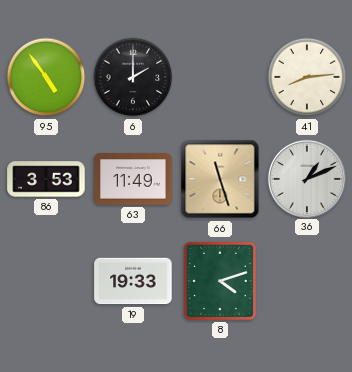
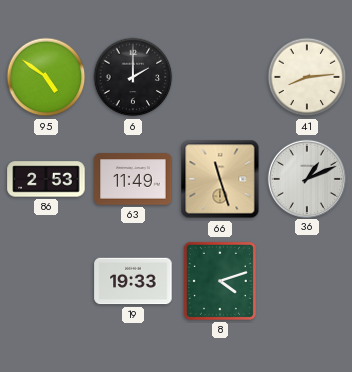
95: 4:54 -> 4:51
86: 3:53 -> 2:53
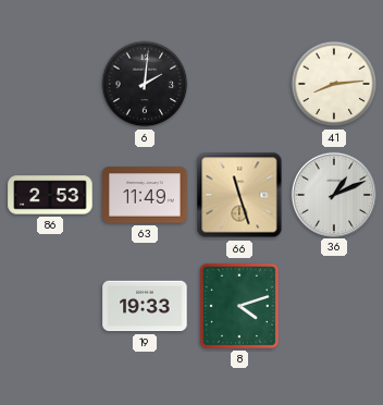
95: 4:51 -> none
6: 2:00 -> 2:01
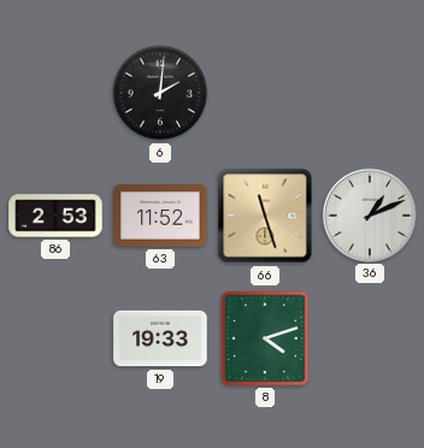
41: 8:14 -> none
63: 11:49 -> 11:52
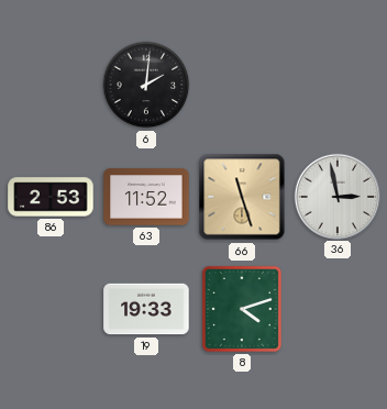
36: 1:11 -> 2:58
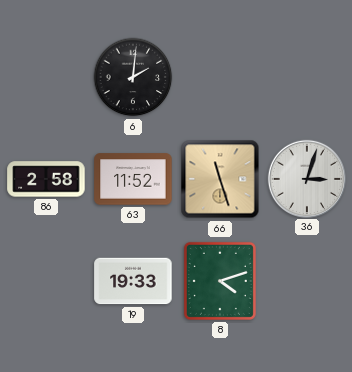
86: 2:53 -> 2:58
36: 2:58 -> 3:03
